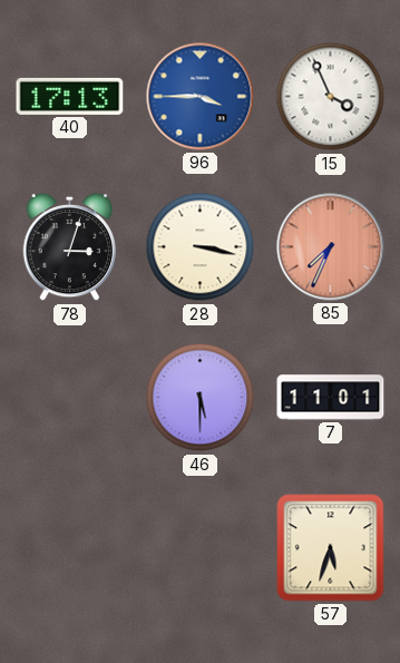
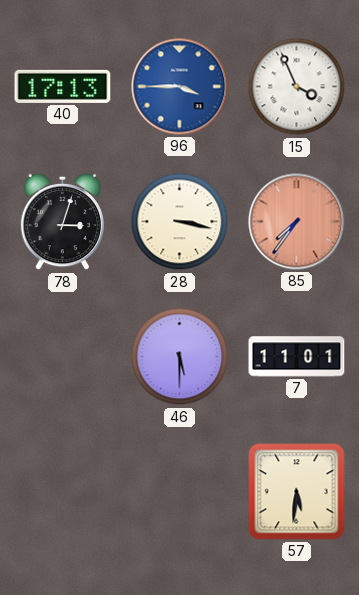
85: 7:34 -> 7:36
57: 5:33 -> 5:31
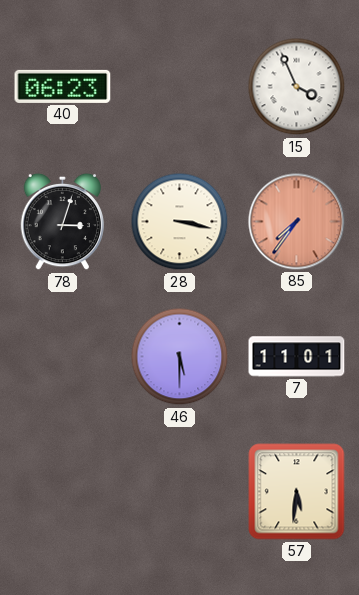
40: 17:13 -> 06:23
96: 3:45 -> none
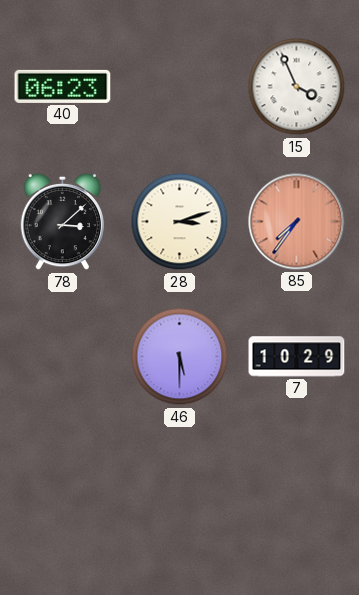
78: 3:03 -> 3:08
28: 3:17 -> 3:12
7: 11:01 -> 10:29
57: 5:31 -> none
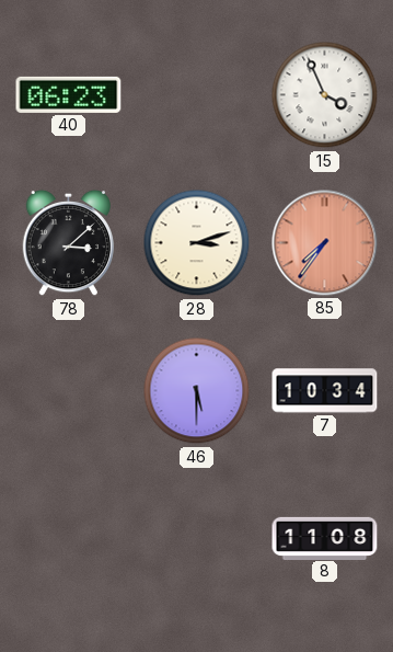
7: 10:29 -> 10:34
8: none -> 11:08
